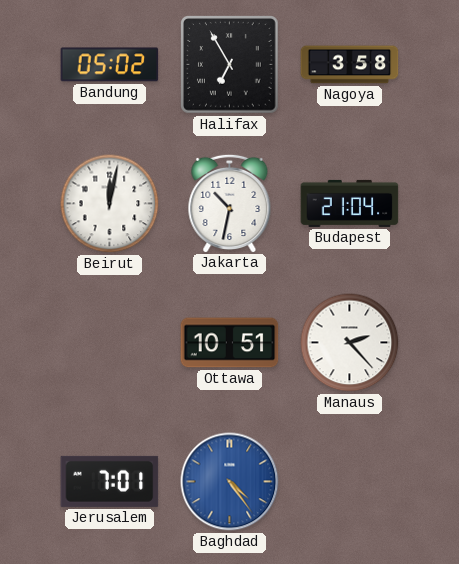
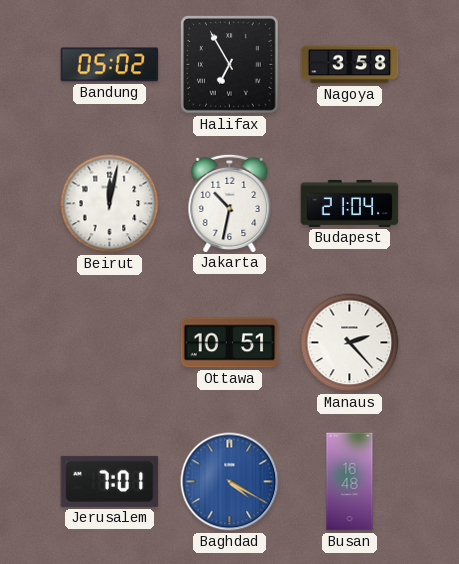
Baghdad: 4:24 -> 4:20
Busan: none -> 16:48
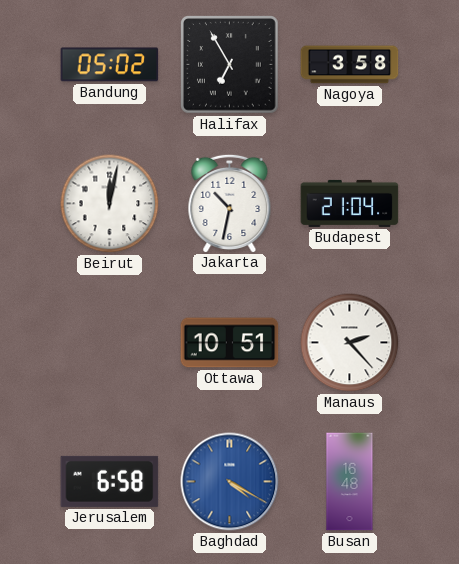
Jerusalem: 7:01 -> 6:58
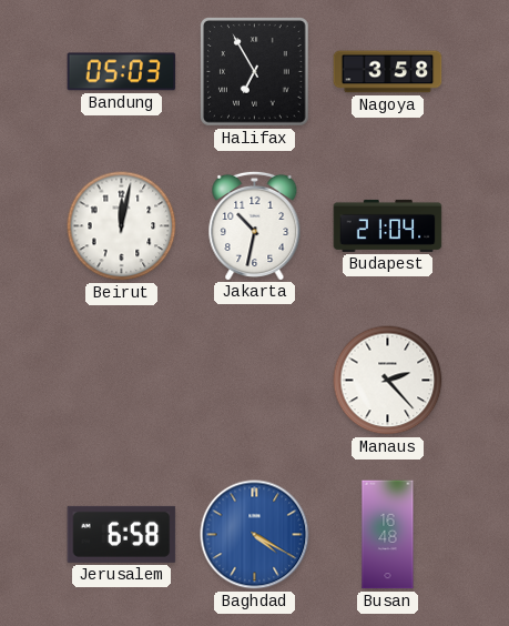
Bandung: 05:02 -> 05:03
Ottawa: 10:51 -> none
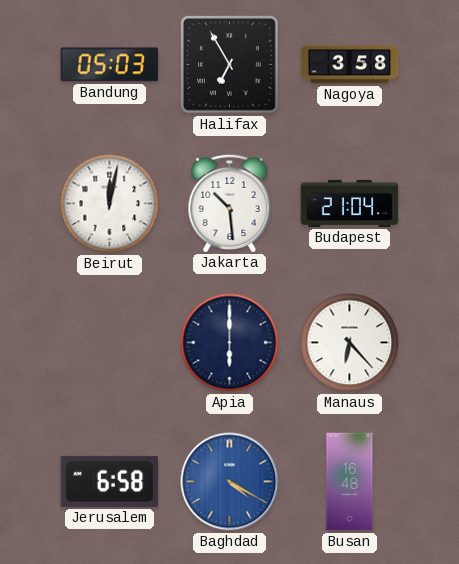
Jakarta: 10:32 -> 10:29
Apia: none -> 6:00
Manaus: 2:23 -> 6:23
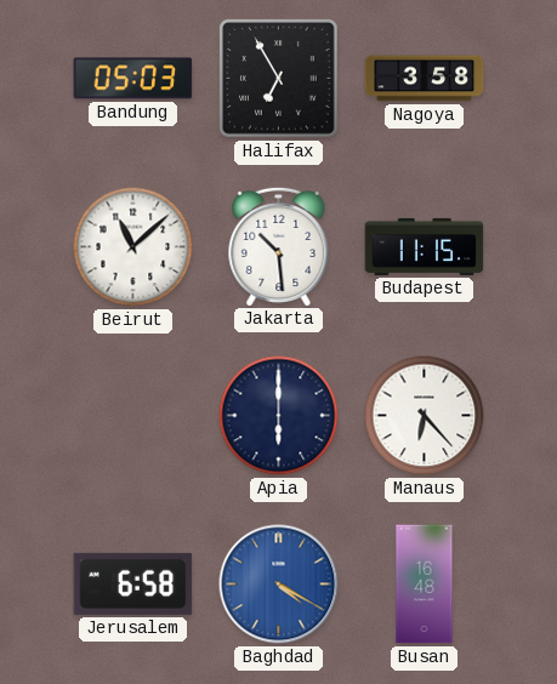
Beirut: 12:02 -> 11:08
Budapest: 21:04 -> 11:15
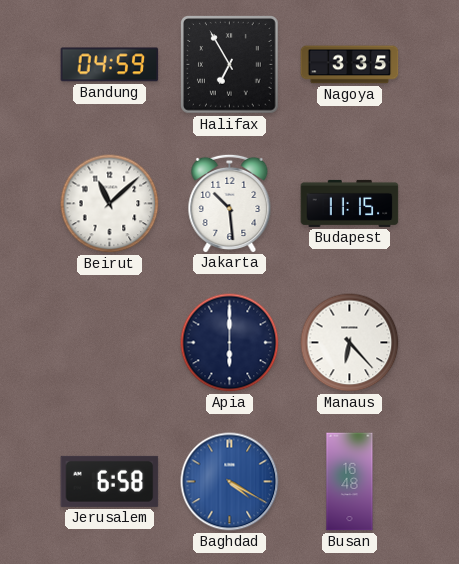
Bandung: 05:03 -> 04:59
Nagoya: 3:58 -> 3:35
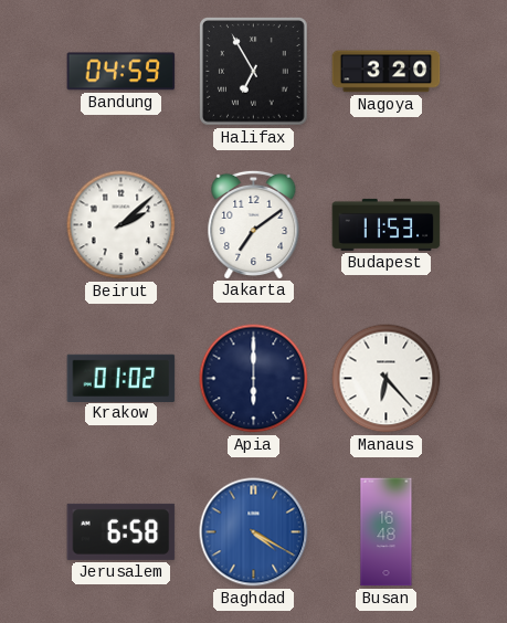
Nagoya: 3:35 -> 3:20
Beirut: 11:08 -> 2:08
Jakarta: 10:29 -> 7:09
Budapest: 11:15 -> 11:53
Krakow: none -> 01:02
